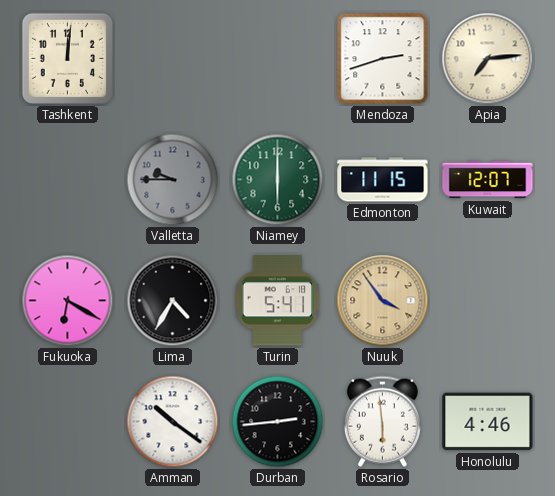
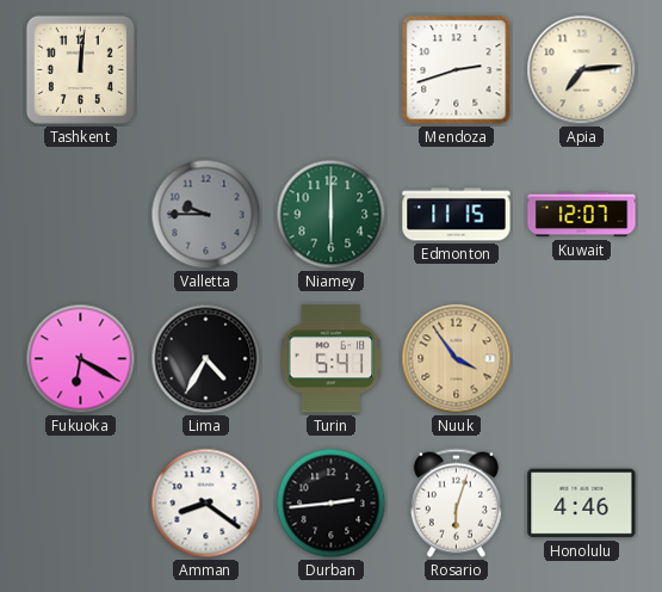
Amman: 10:21 -> 8:21
Rosario: 5:59 -> 6:03
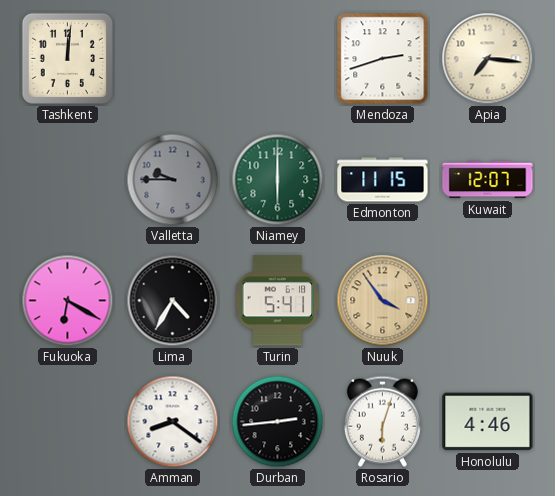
Apia: 7:14 -> 7:16
